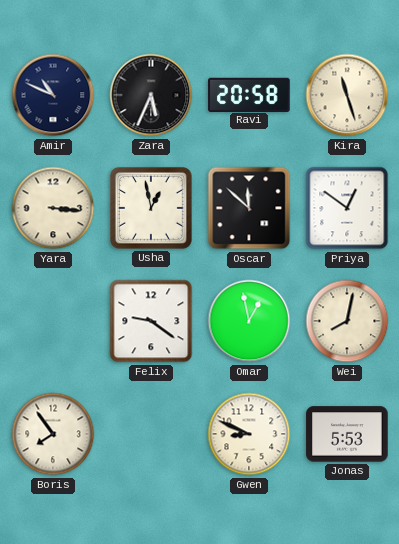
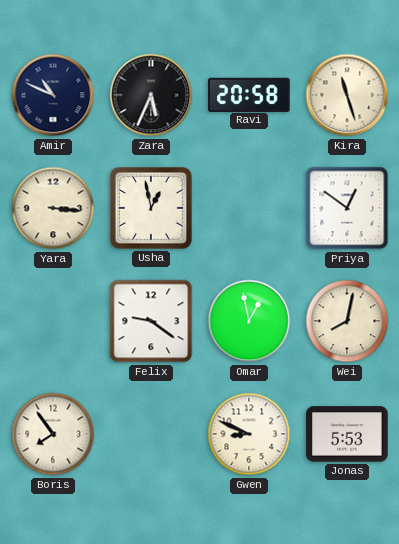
Oscar: 11:52 -> none
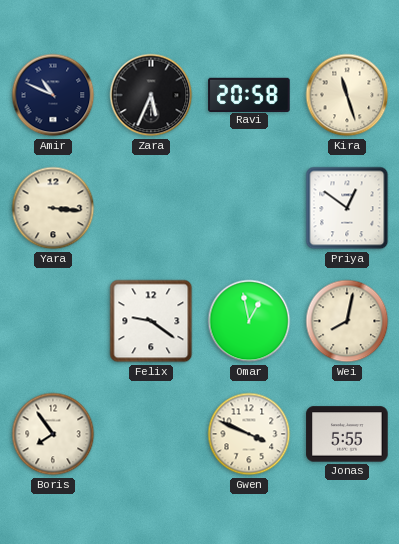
Usha: 12:58 -> none
Gwen: 8:49 -> 3:49
Jonas: 5:53 -> 5:55
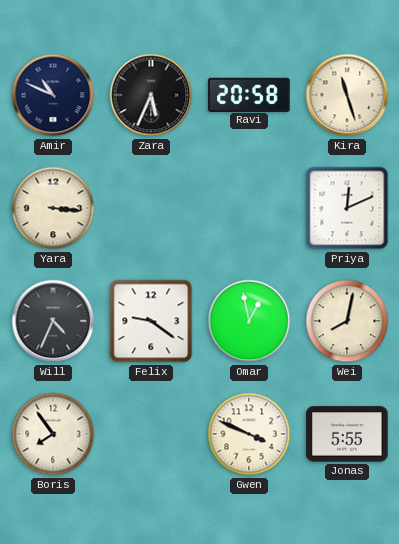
Priya: 12:51 -> 12:11
Will: none -> 4:34
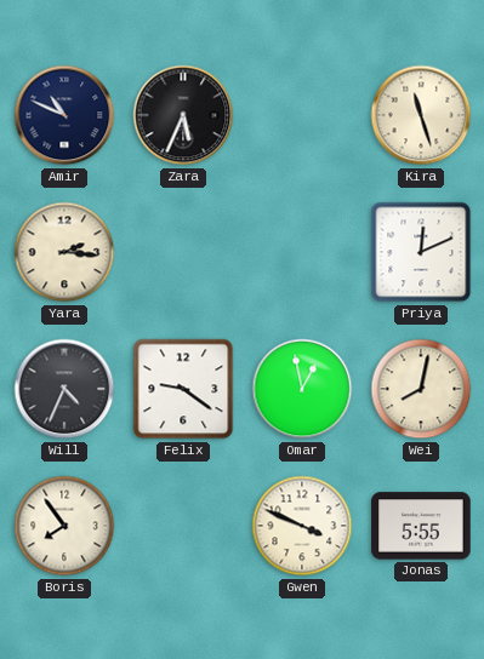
Ravi: 20:58 -> none
Yara: 3:16 -> 2:16
